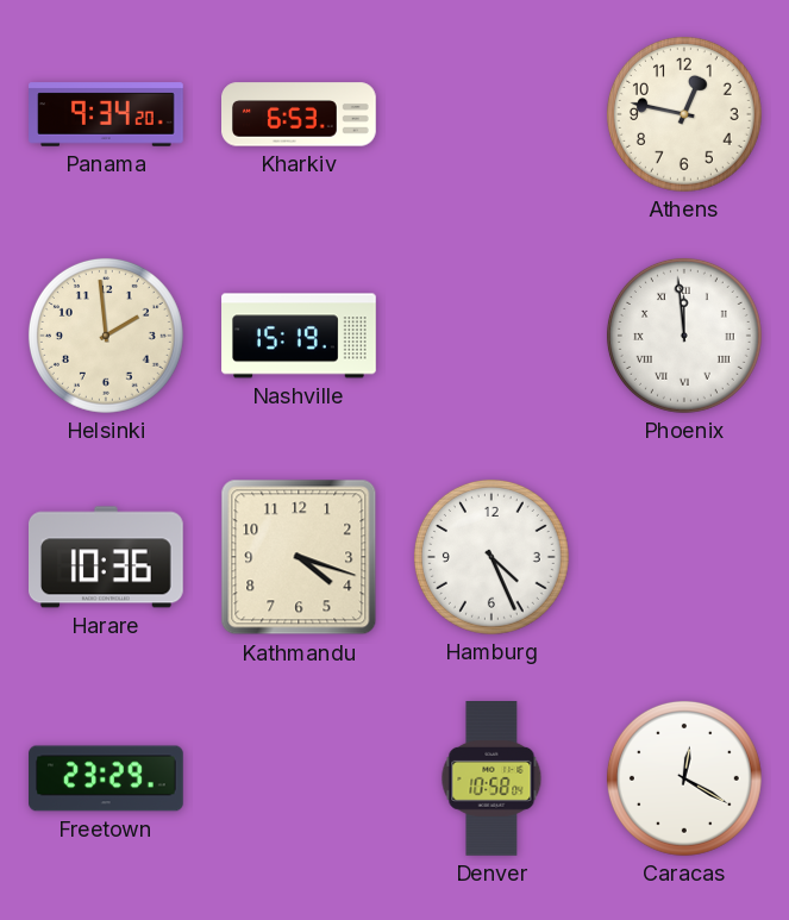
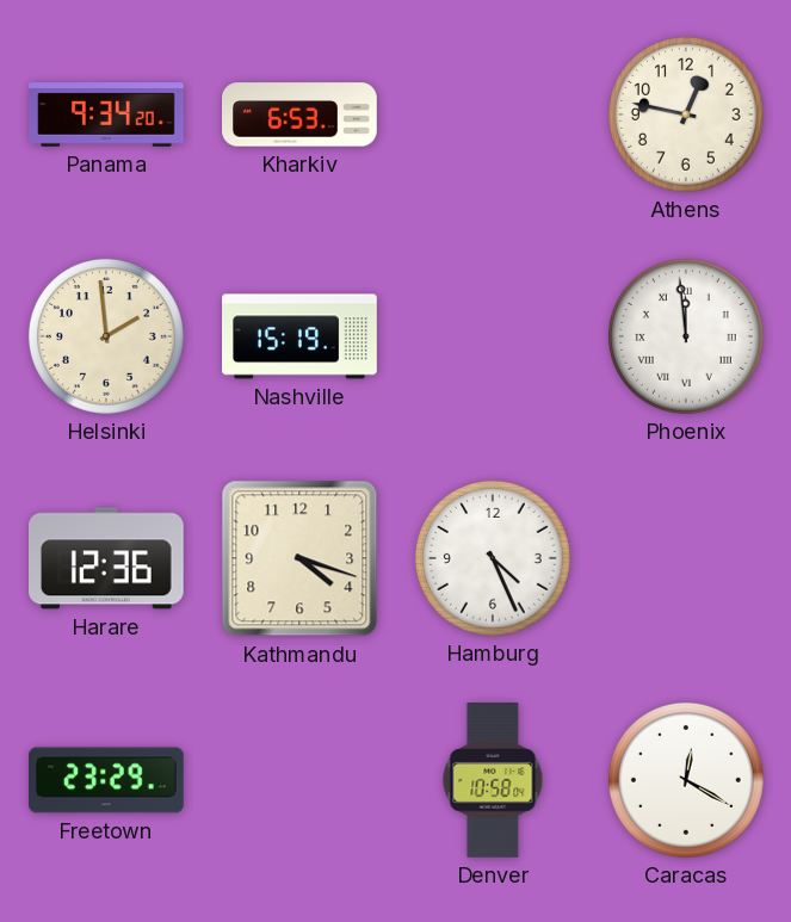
Harare: 10:36 -> 12:36
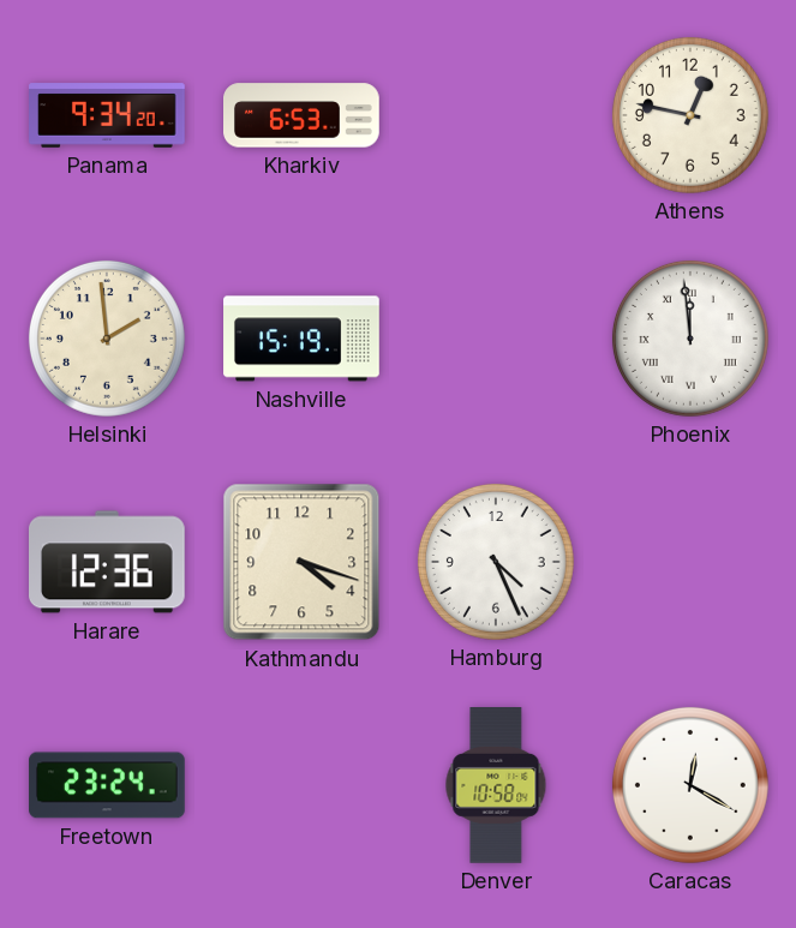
Freetown: 23:29 -> 23:24
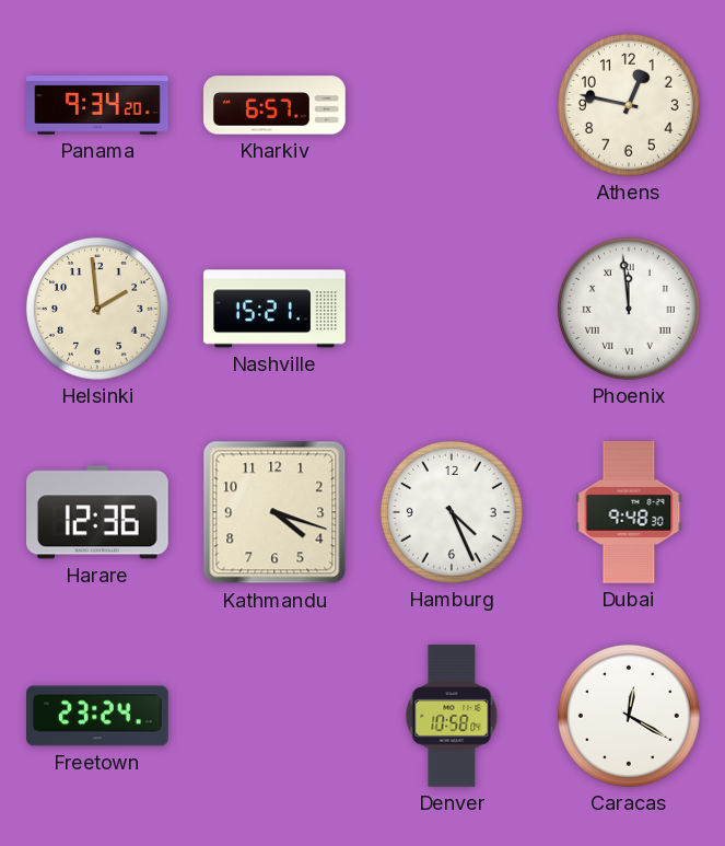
Kharkiv: 6:53 -> 6:57
Nashville: 15:19 -> 15:21
Dubai: none -> 9:48
